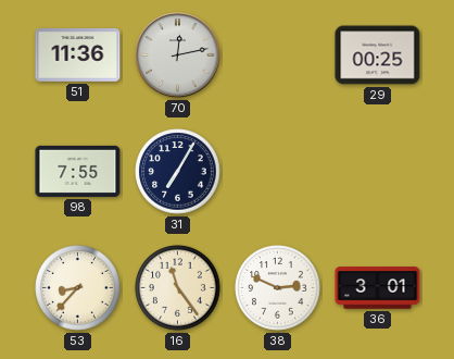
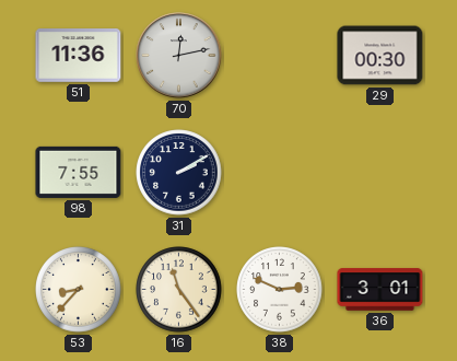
29: 00:25 -> 00:30
31: 7:05 -> 2:10
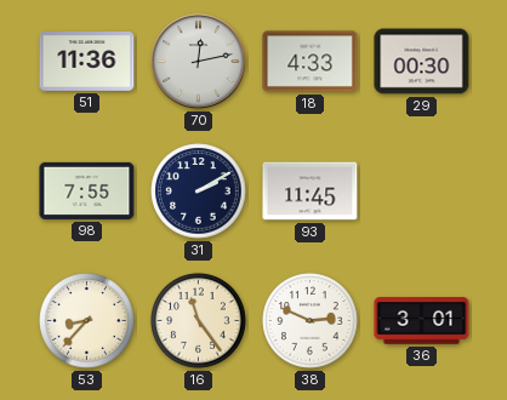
18: none -> 4:33
93: none -> 11:45
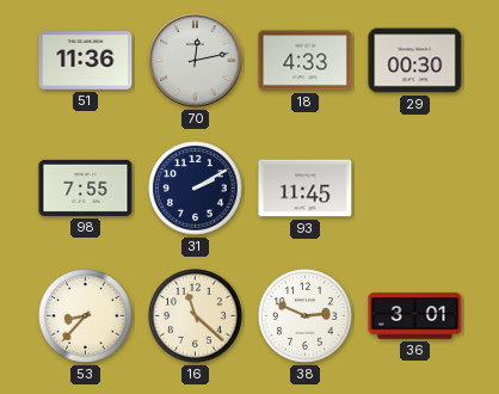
16: 11:24 -> 11:22
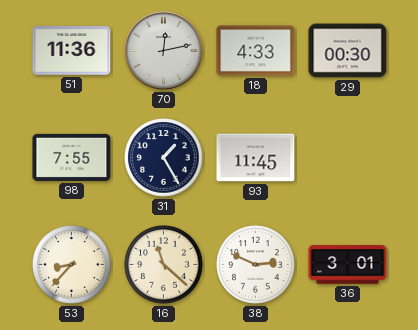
31: 2:10 -> 1:25
